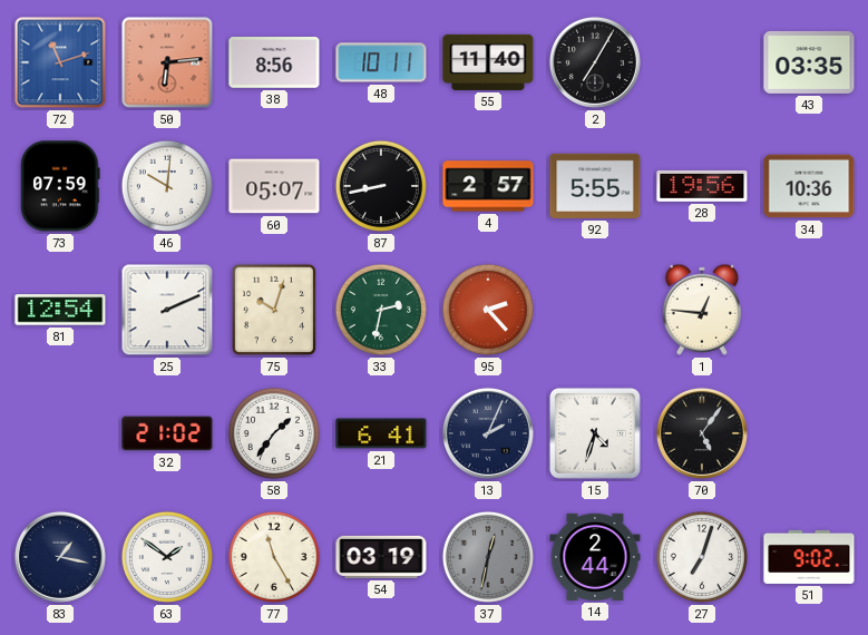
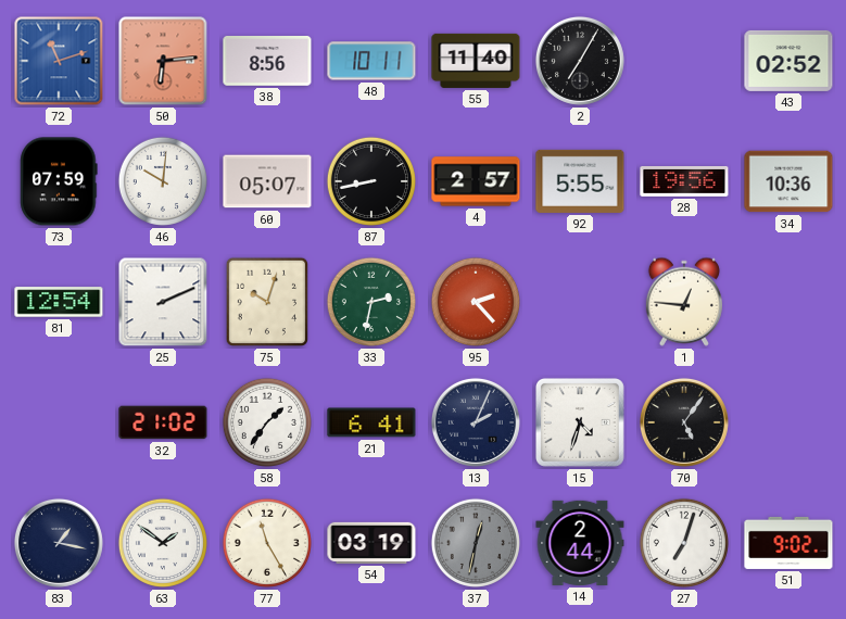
43: 03:35 -> 02:52
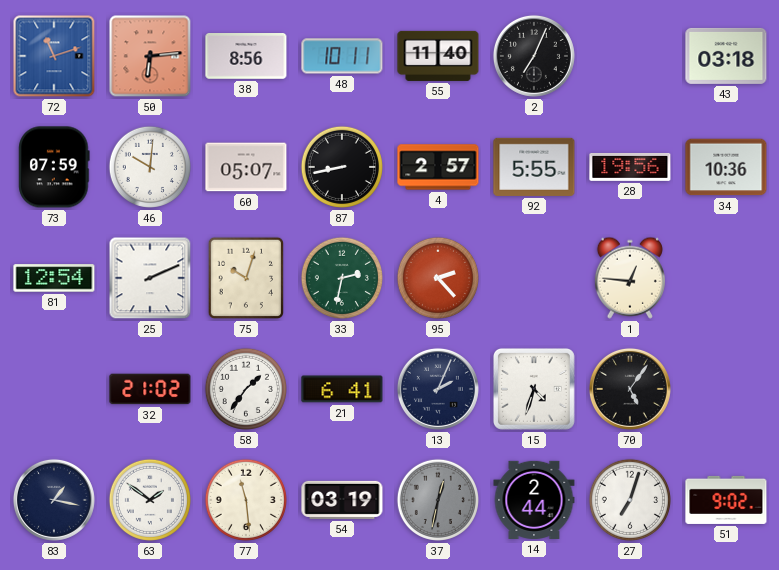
2: 7:05 -> 7:04
43: 02:52 -> 03:18
77: 11:25 -> 11:29
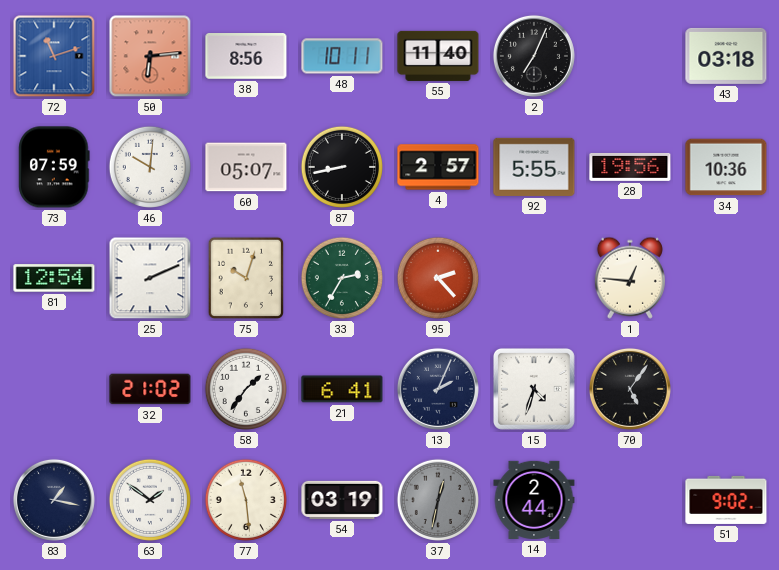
33: 2:32 -> 2:35
27: 7:03 -> none
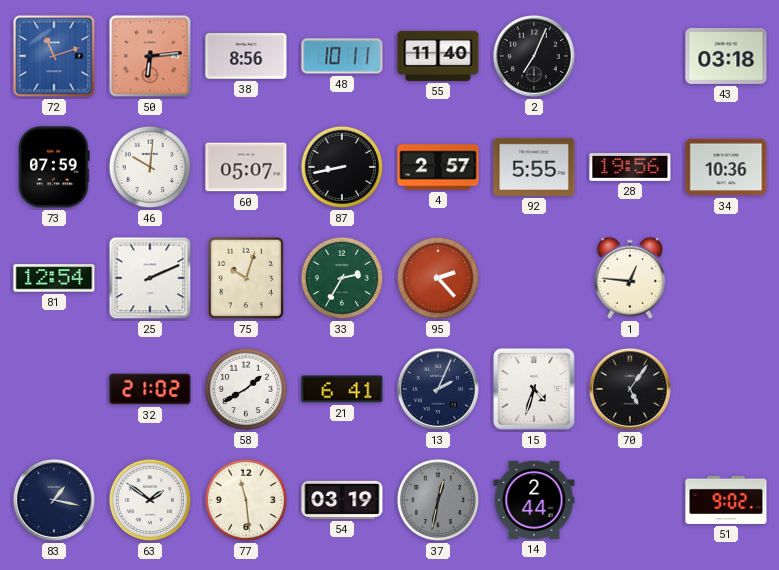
58: 1:36 -> 1:40
